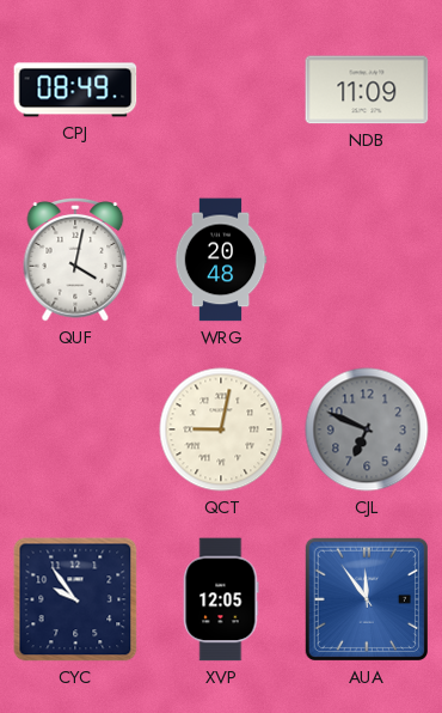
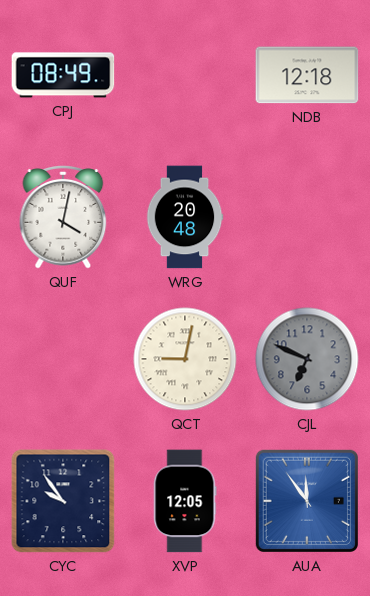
NDB: 11:09 -> 12:18
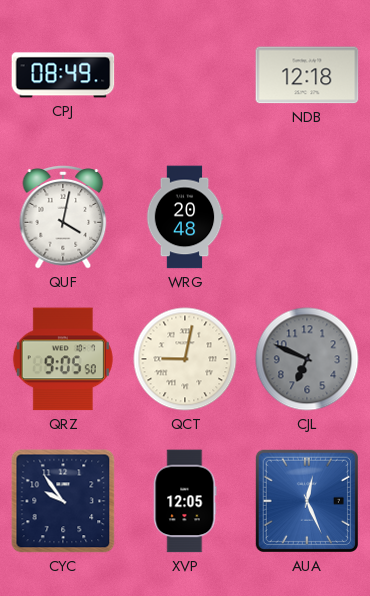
QRZ: none -> 9:05
AUA: 11:54 -> 12:26
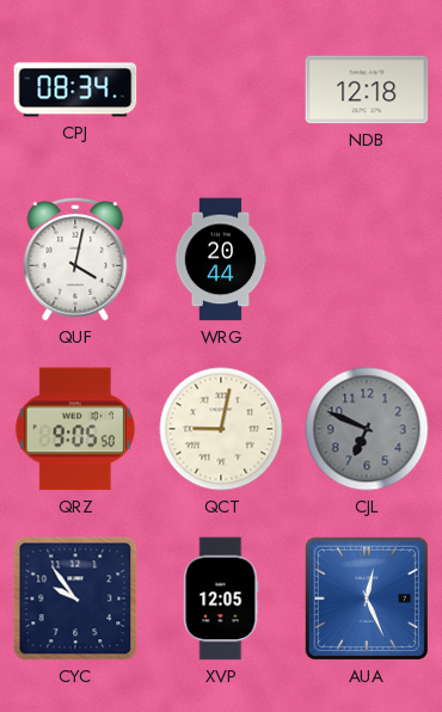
CPJ: 08:49 -> 08:34
WRG: 20:48 -> 20:44
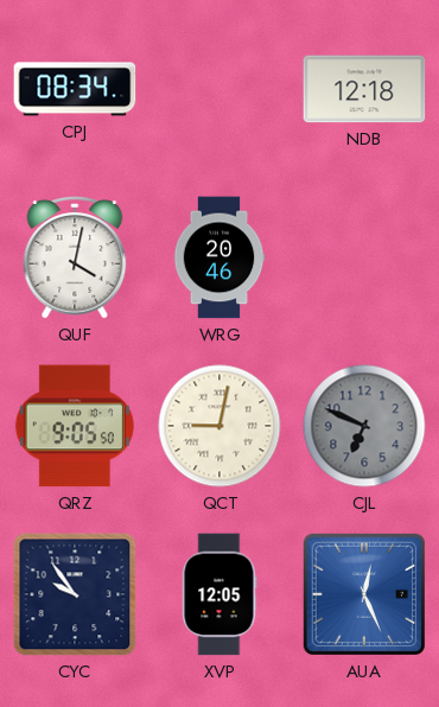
WRG: 20:44 -> 20:46
